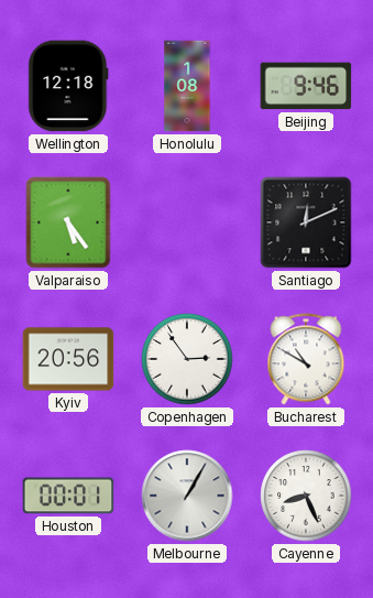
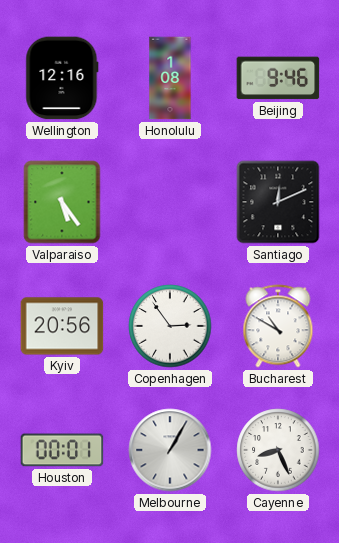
Wellington: 12:18 -> 12:16
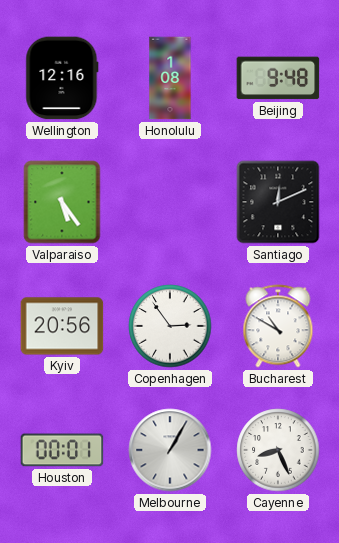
Beijing: 9:46 -> 9:48
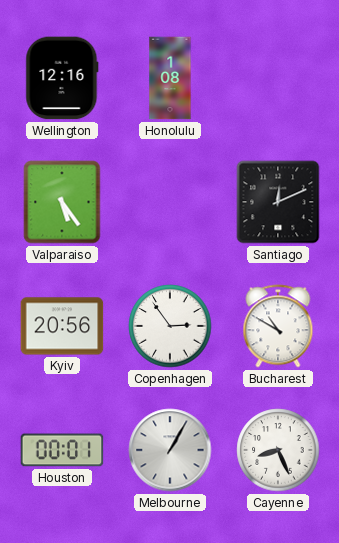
Beijing: 9:48 -> none
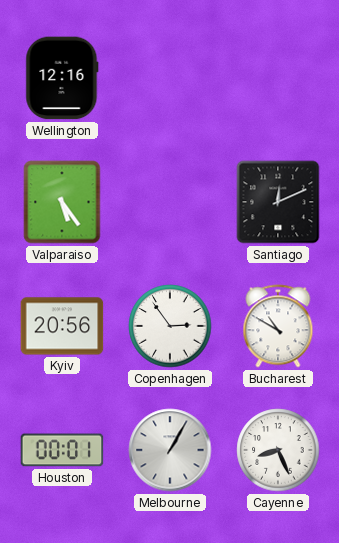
Honolulu: 1:08 -> none
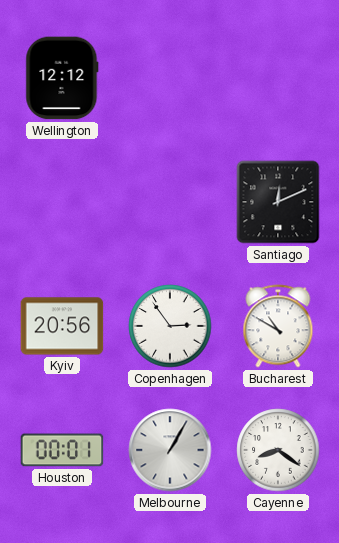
Wellington: 12:16 -> 12:12
Valparaiso: 5:24 -> none
Cayenne: 8:26 -> 8:21
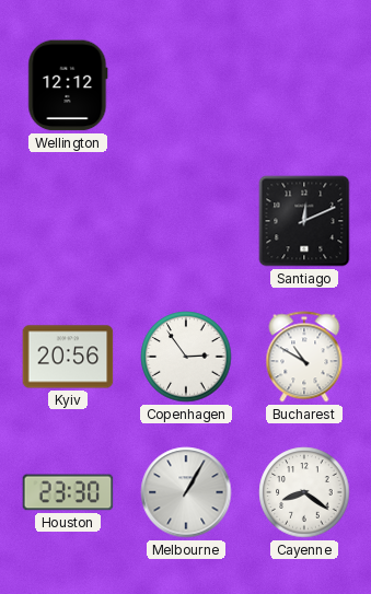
Houston: 00:01 -> 23:30
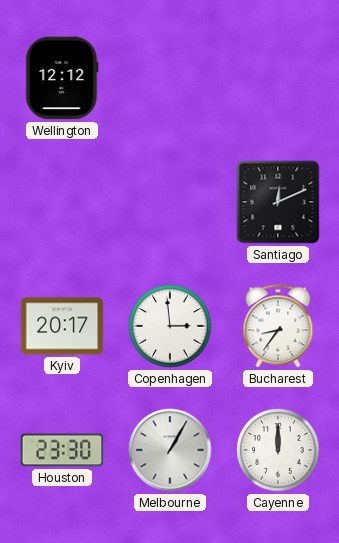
Kyiv: 20:56 -> 20:17
Copenhagen: 2:54 -> 2:59
Bucharest: 10:50 -> 8:36
Cayenne: 8:21 -> 12:00
